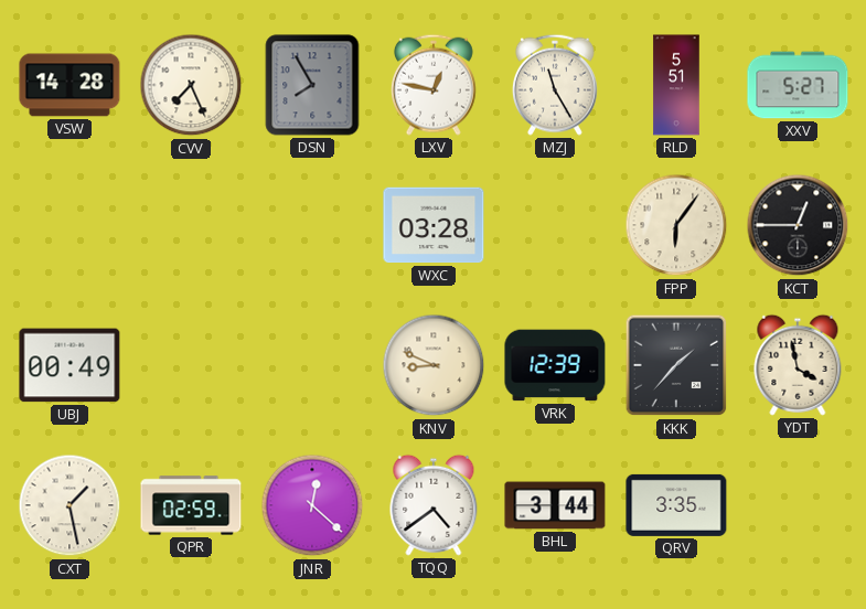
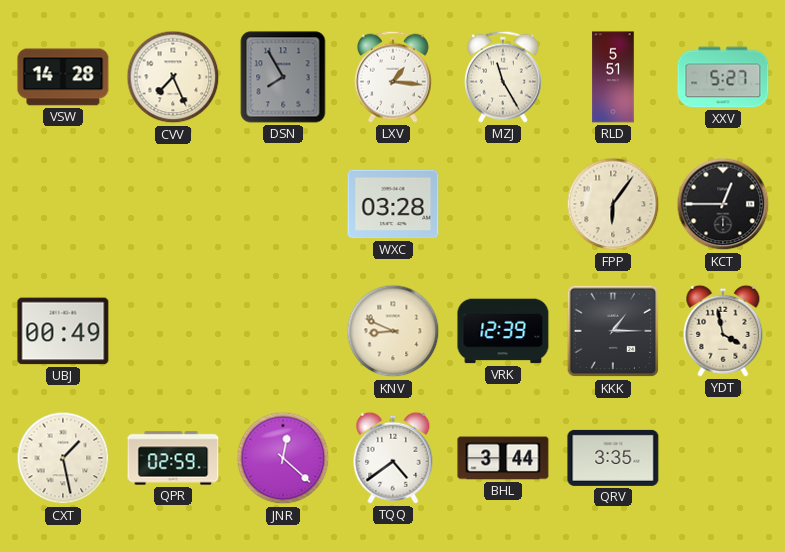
LXV: 12:47 -> 1:16
KKK: 1:37 -> 1:15
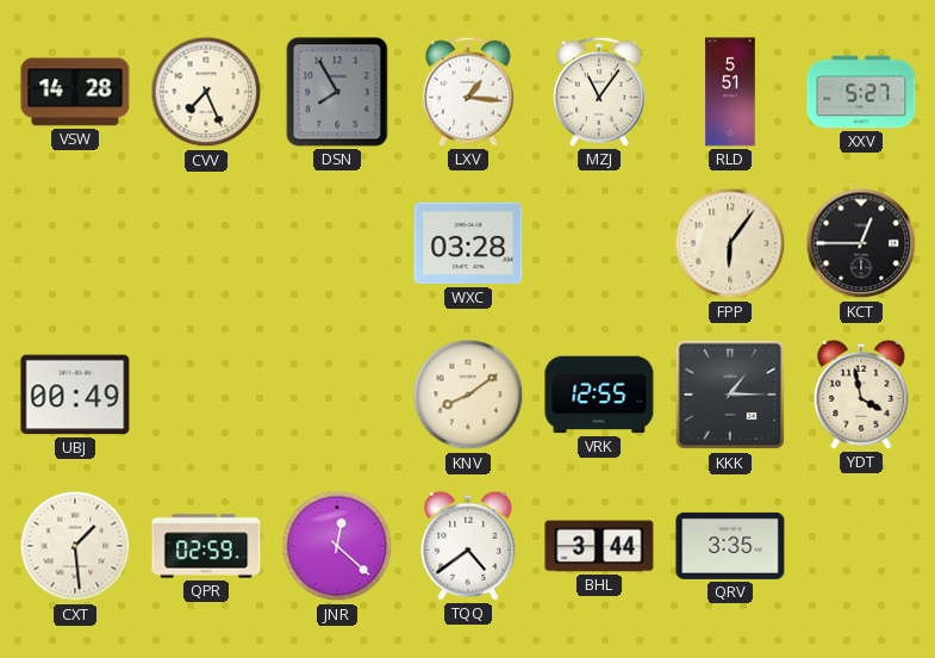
MZJ: 11:25 -> 11:06
KNV: 8:49 -> 8:09
VRK: 12:39 -> 12:55
CXT: 1:28 -> 1:29
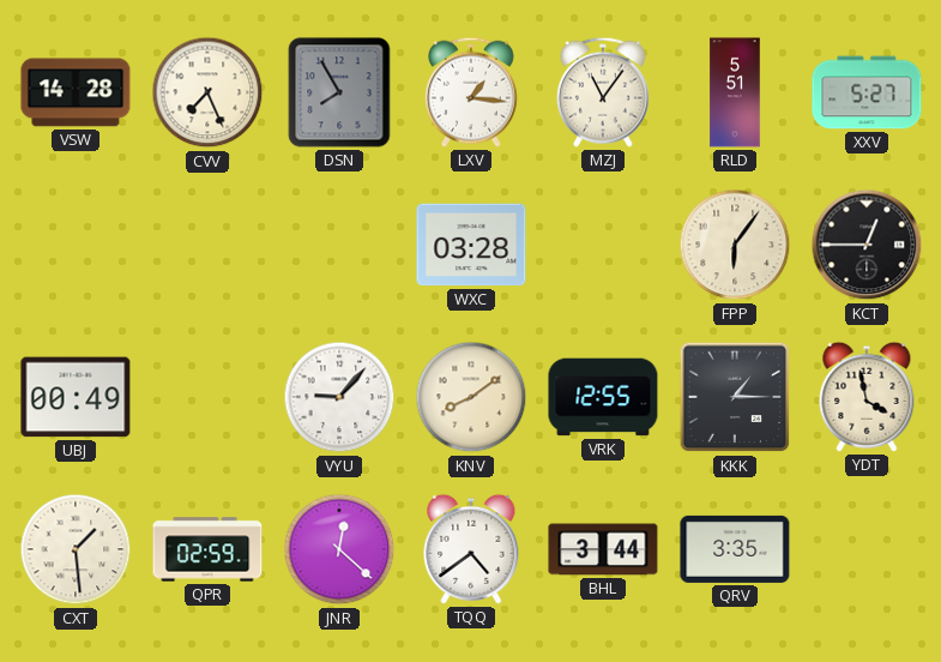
VYU: none -> 9:07
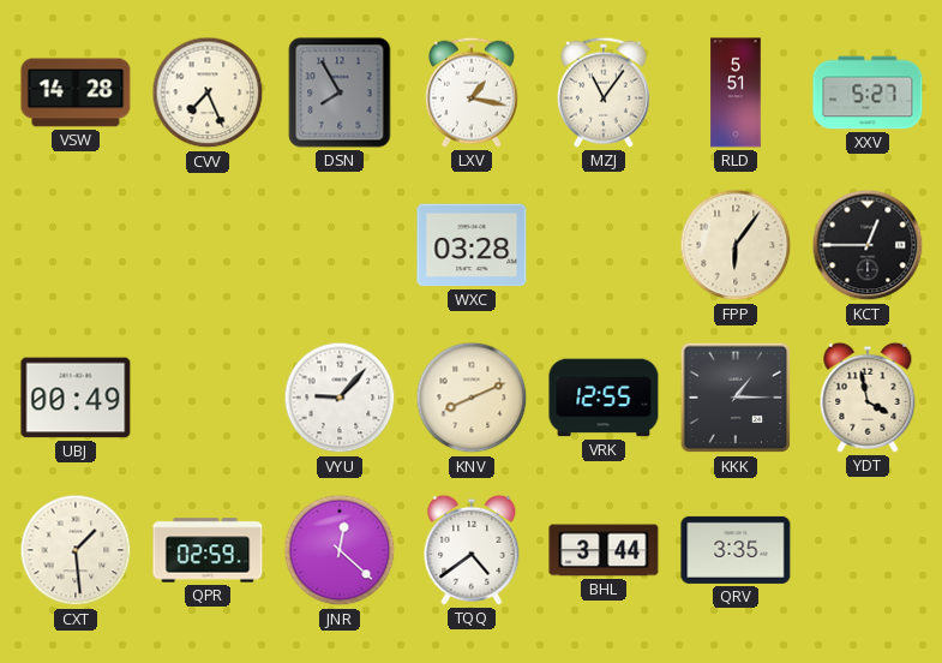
LXV: 1:16 -> 1:17
KNV: 8:09 -> 8:11
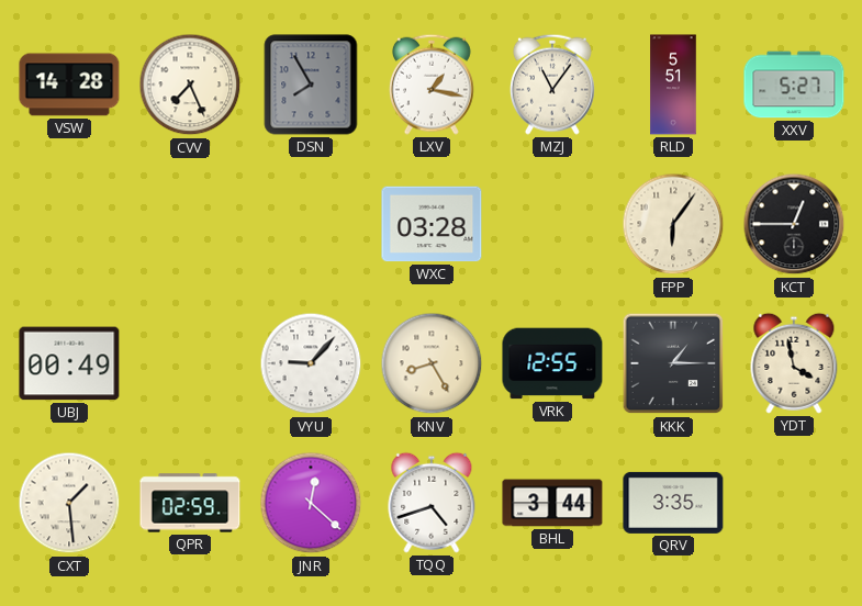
KNV: 8:11 -> 8:25
TQQ: 4:39 -> 4:42
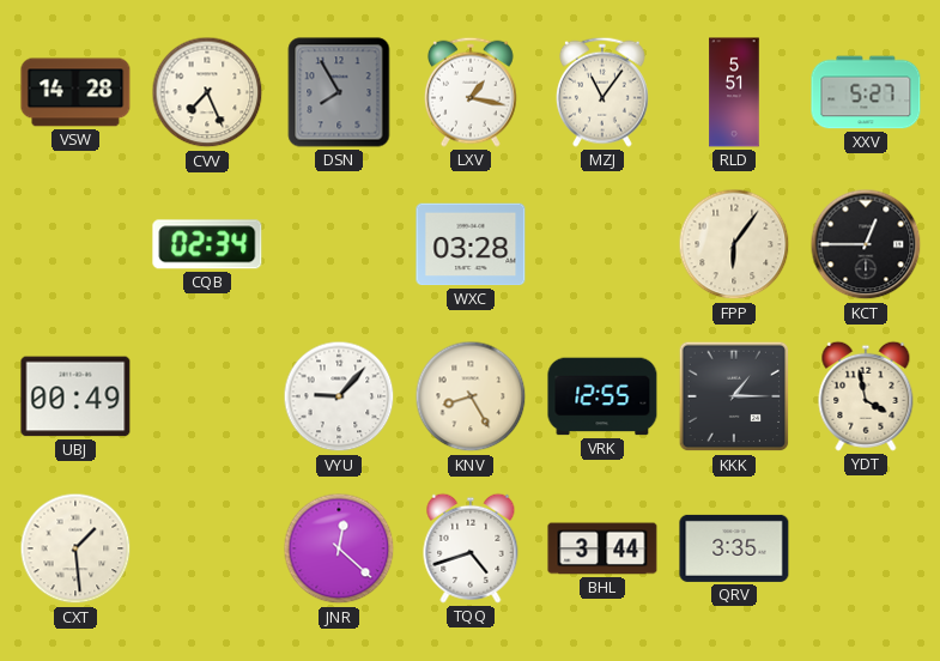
CQB: none -> 02:34
QPR: 02:59 -> none
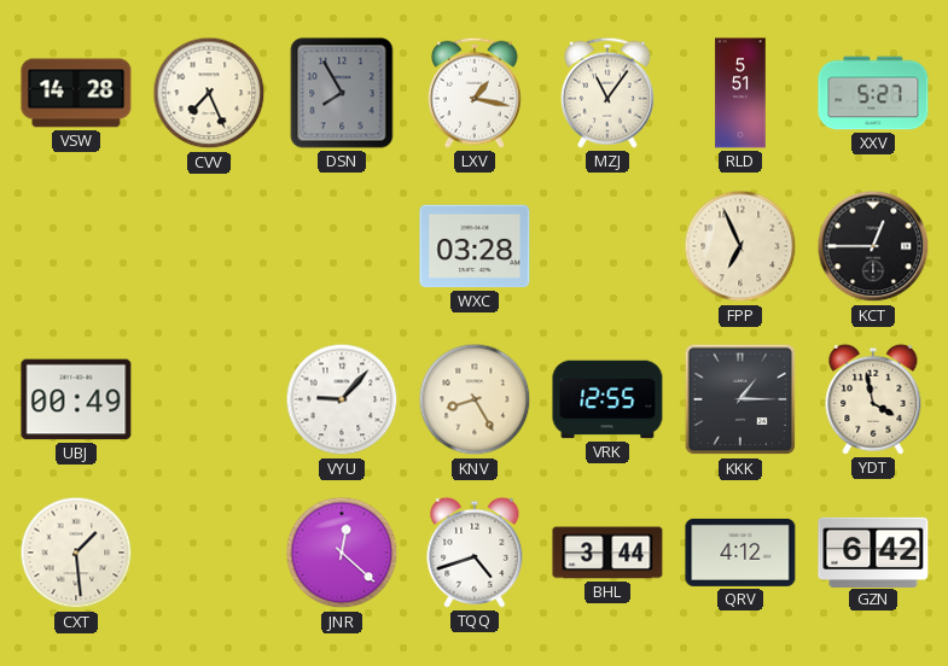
CQB: 02:34 -> none
FPP: 6:06 -> 6:56
QRV: 3:35 -> 4:12
GZN: none -> 6:42
